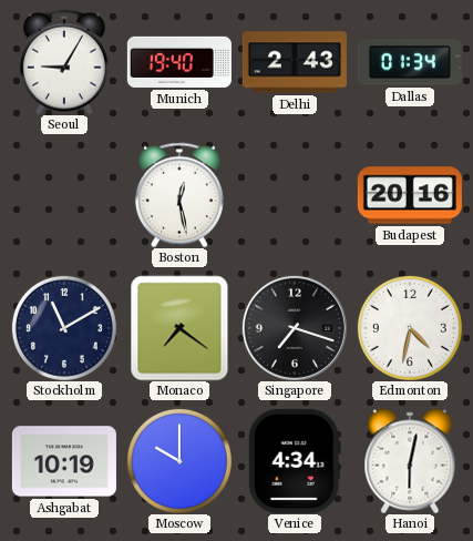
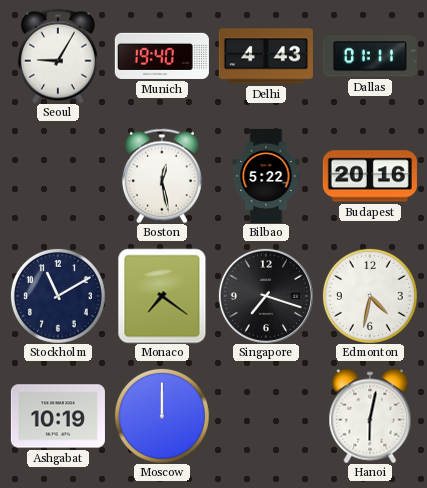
Delhi: 2:43 -> 4:43
Dallas: 01:34 -> 01:11
Bilbao: none -> 5:22
Moscow: 10:00 -> 12:00
Venice: 4:34 -> none
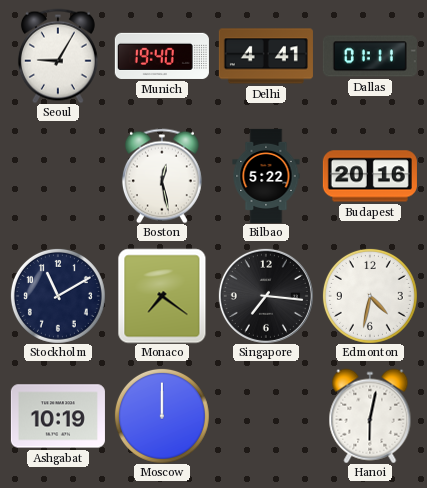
Delhi: 4:43 -> 4:41
Singapore: 7:18 -> 7:16
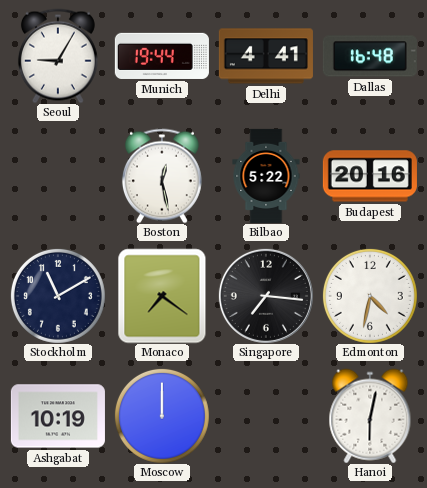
Munich: 19:40 -> 19:44
Dallas: 01:11 -> 16:48
